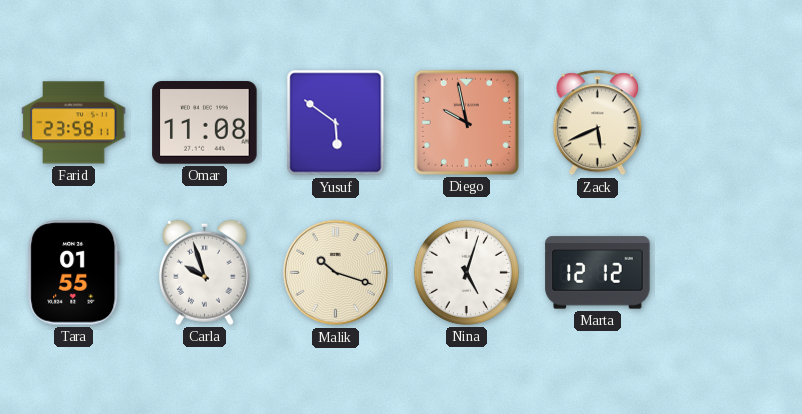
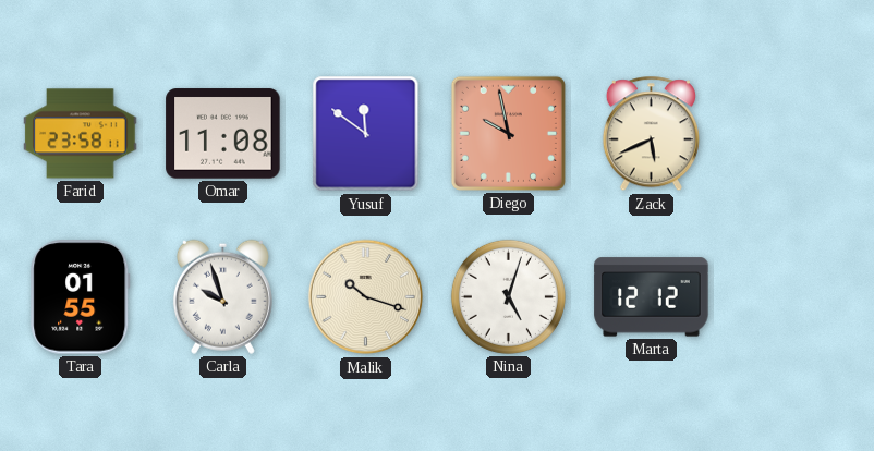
Yusuf: 5:51 -> 11:51
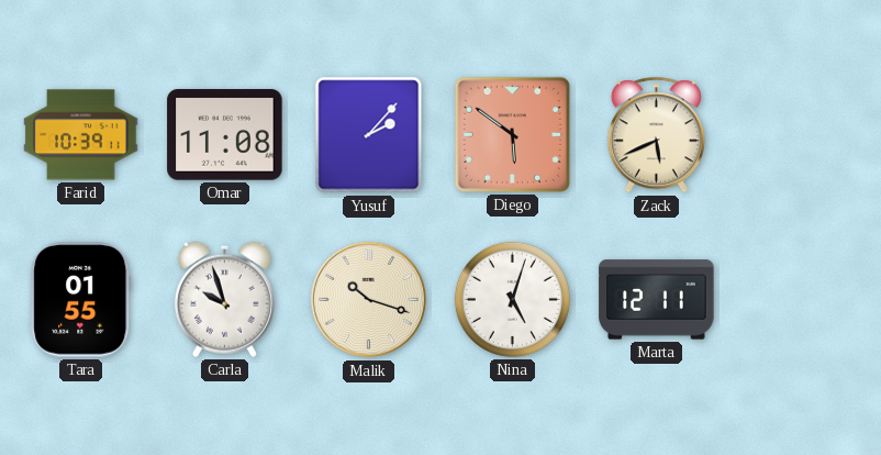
Farid: 23:58 -> 10:39
Yusuf: 11:51 -> 2:07
Diego: 9:58 -> 5:51
Marta: 12:12 -> 12:11
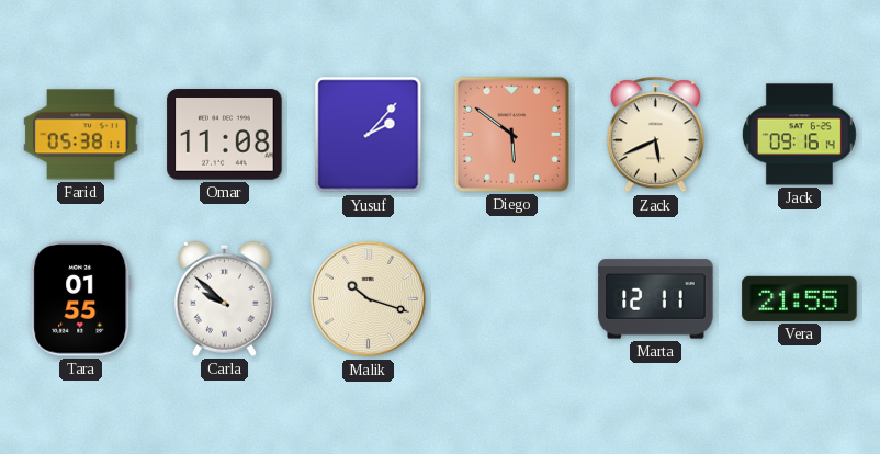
Farid: 10:39 -> 05:38
Jack: none -> 09:16
Carla: 9:57 -> 9:52
Nina: 5:03 -> none
Vera: none -> 21:55
